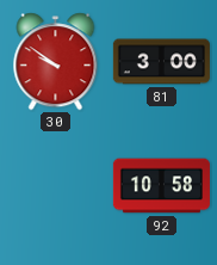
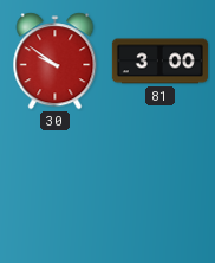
92: 10:58 -> none
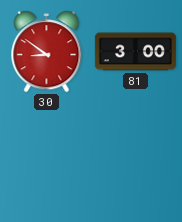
30: 9:51 -> 8:51
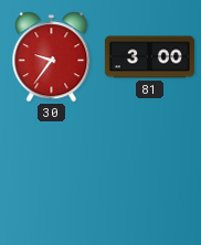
30: 8:51 -> 9:36
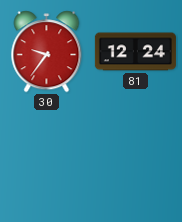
81: 3:00 -> 12:24
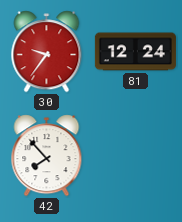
42: none -> 7:53
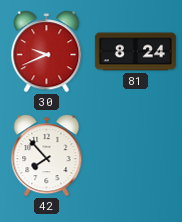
30: 9:36 -> 9:41
81: 12:24 -> 8:24
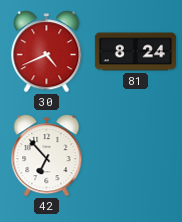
30: 9:41 -> 4:41
42: 7:53 -> 6:53
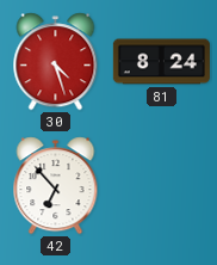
30: 4:41 -> 4:27
